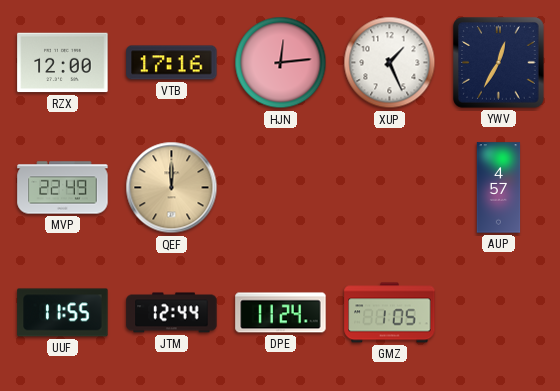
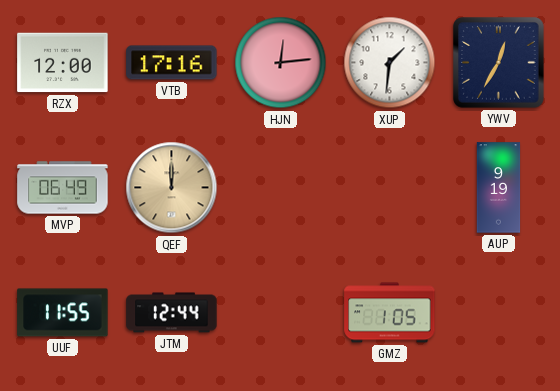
XUP: 1:26 -> 1:31
MVP: 22:49 -> 06:49
AUP: 4:57 -> 9:19
DPE: 11:24 -> none
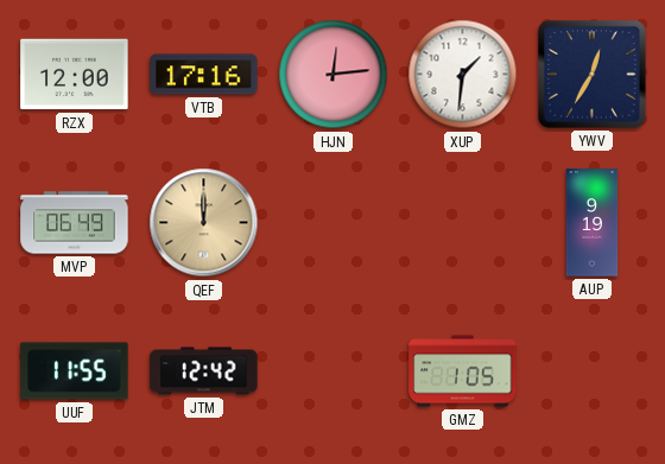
JTM: 12:44 -> 12:42
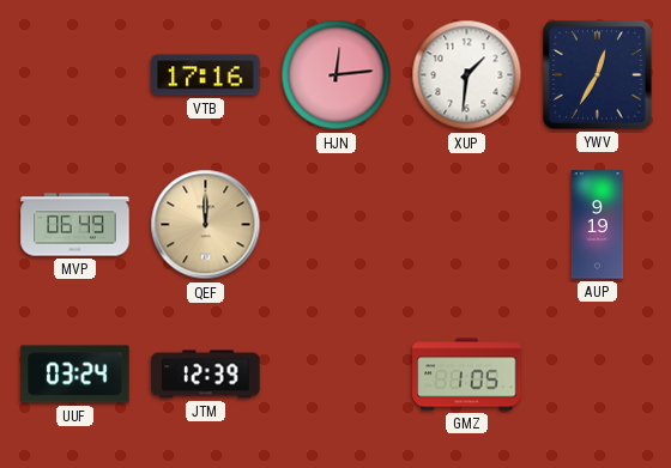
RZX: 12:00 -> none
UUF: 11:55 -> 03:24
JTM: 12:42 -> 12:39
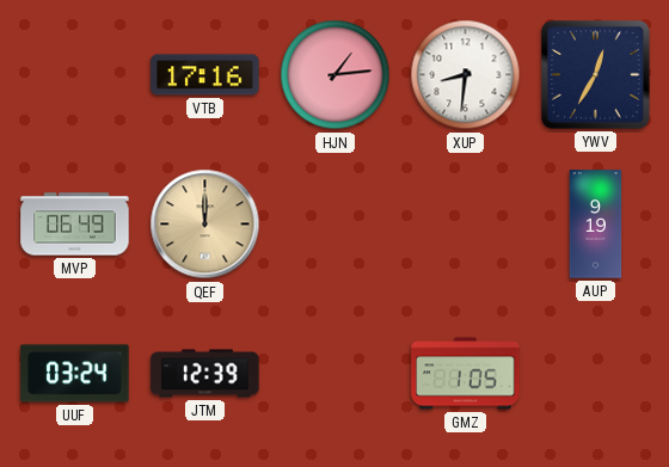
HJN: 12:14 -> 1:14
XUP: 1:31 -> 8:31
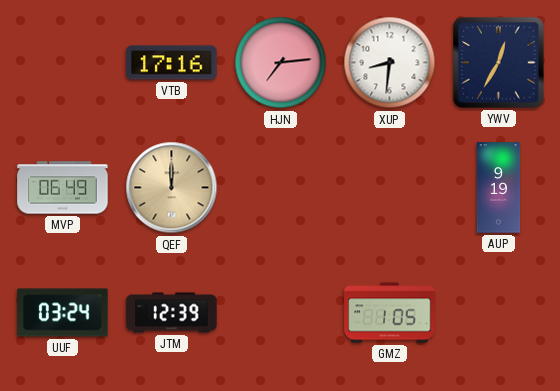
HJN: 1:14 -> 7:14
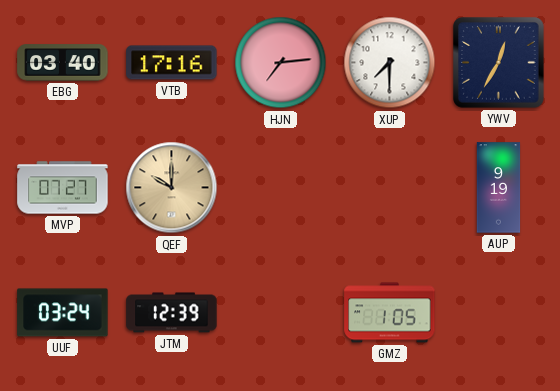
EBG: none -> 03:40
XUP: 8:31 -> 7:30
MVP: 06:49 -> 07:27
QEF: 12:00 -> 10:00
